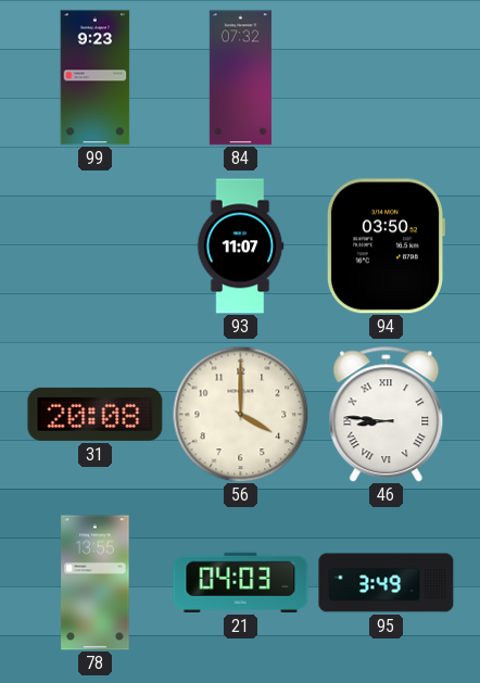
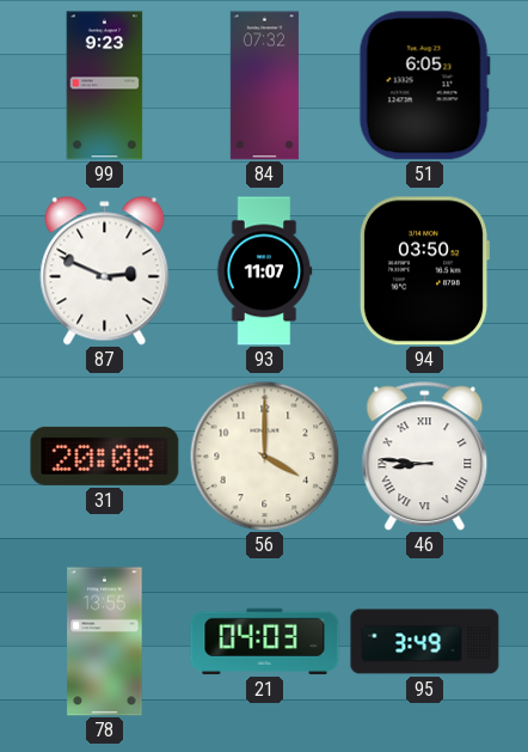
51: none -> 6:05
87: none -> 2:49
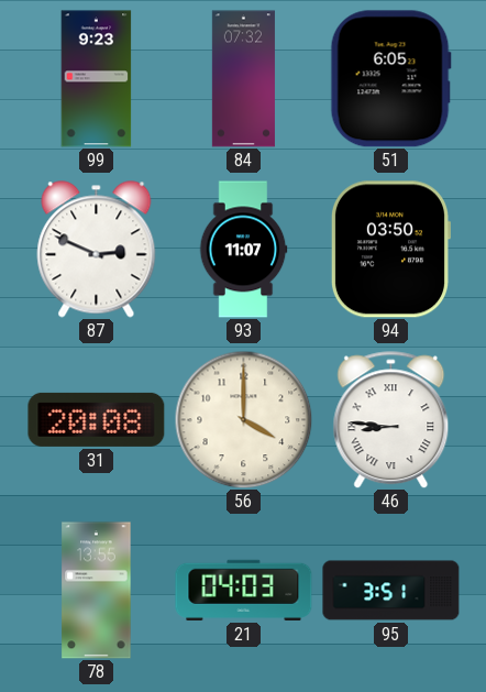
95: 3:49 -> 3:51
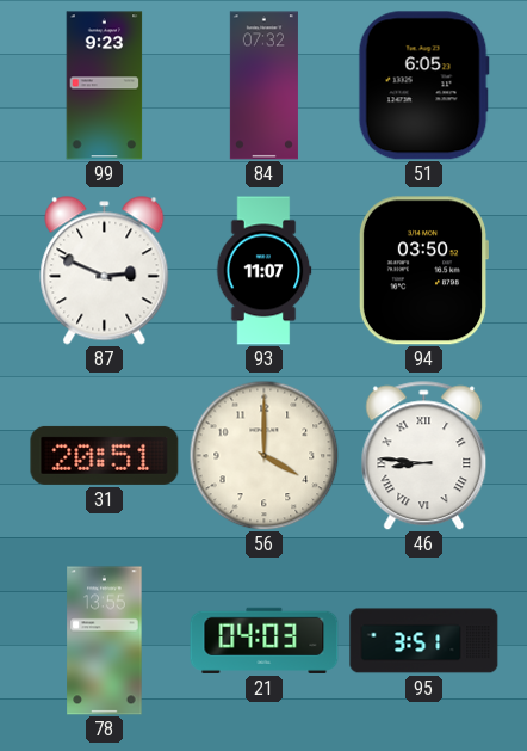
31: 20:08 -> 20:51
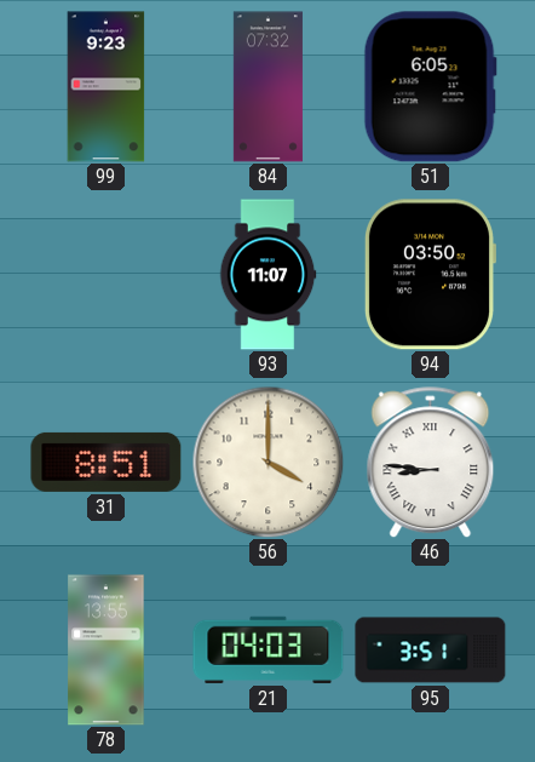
87: 2:49 -> none
31: 20:51 -> 8:51
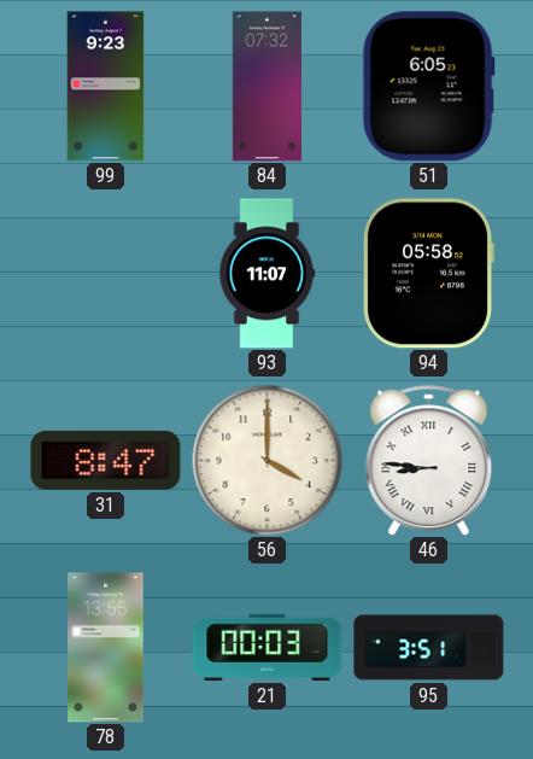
94: 03:50 -> 05:58
31: 8:51 -> 8:47
21: 04:03 -> 00:03
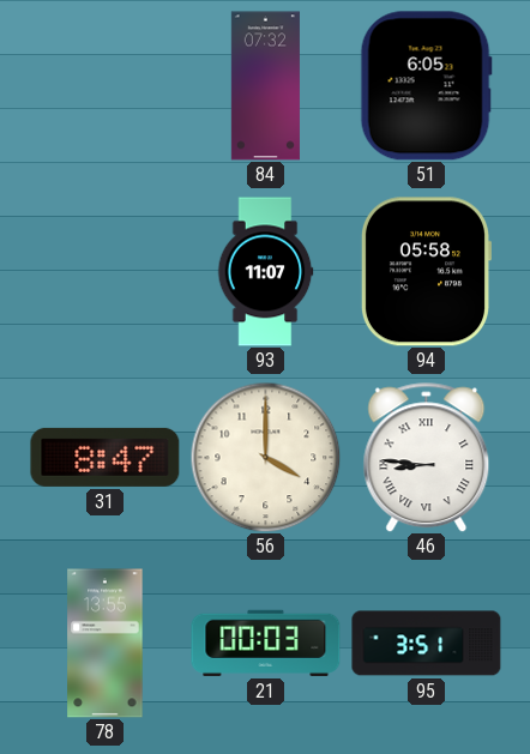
99: 9:23 -> none
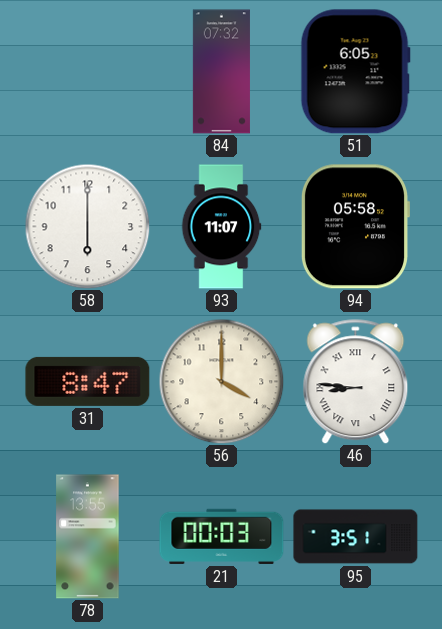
58: none -> 6:00
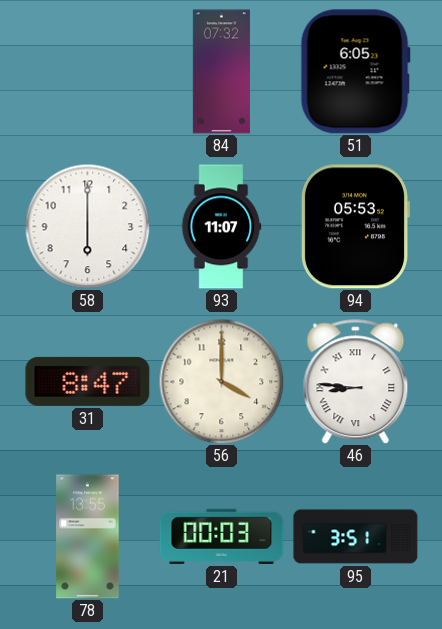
94: 05:58 -> 05:53
